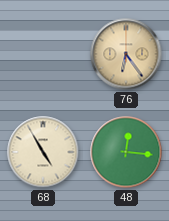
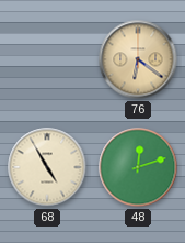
76: 6:24 -> 6:21
48: 12:16 -> 12:12
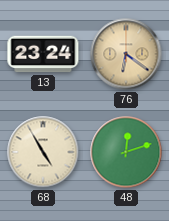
13: none -> 23:24
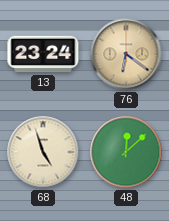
68: 4:55 -> 4:57
48: 12:12 -> 12:08
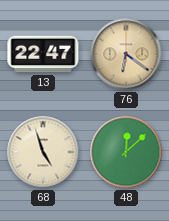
13: 23:24 -> 22:47
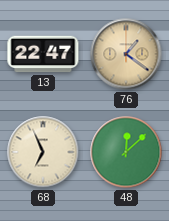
76: 6:21 -> 1:21
68: 4:57 -> 6:56
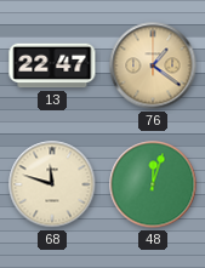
68: 6:56 -> 11:48
48: 12:08 -> 12:03
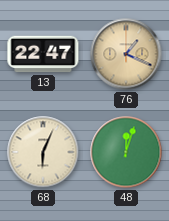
76: 1:21 -> 1:19
68: 11:48 -> 6:04
